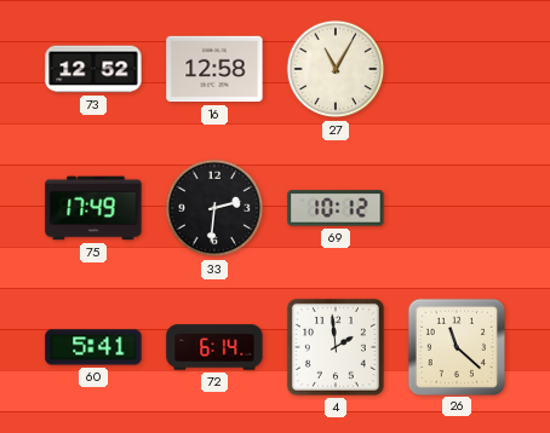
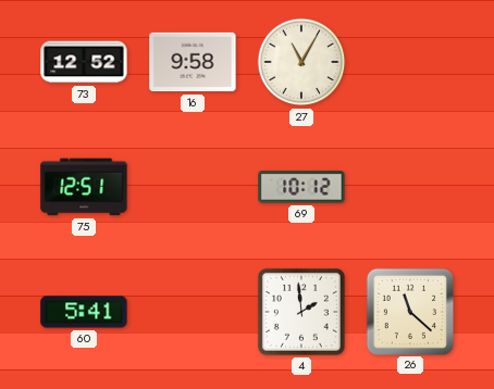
16: 12:58 -> 9:58
75: 17:49 -> 12:51
33: 2:31 -> none
72: 6:14 -> none
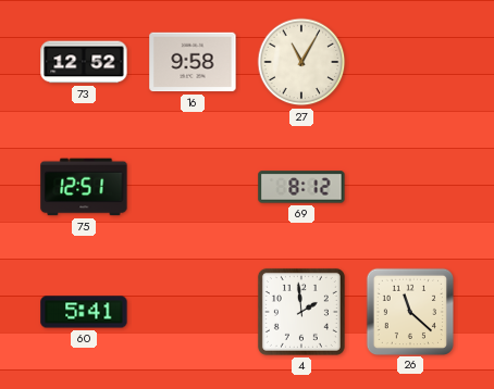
69: 10:12 -> 8:12
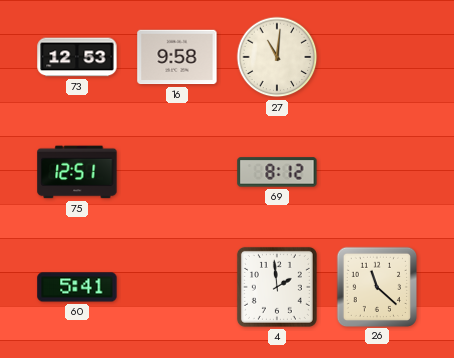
73: 12:52 -> 12:53
27: 11:05 -> 11:01
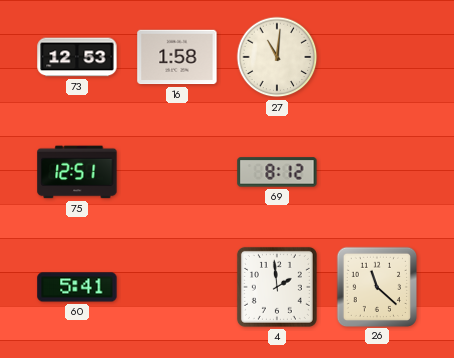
16: 9:58 -> 1:58
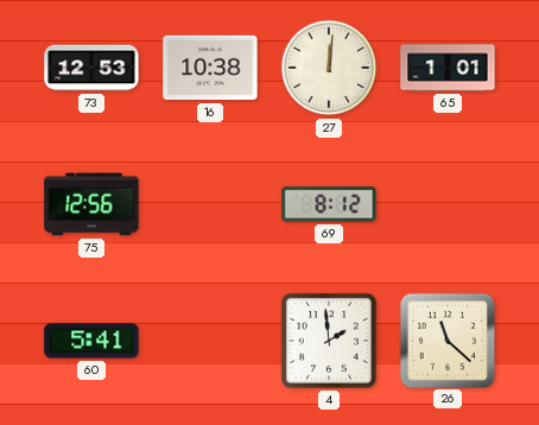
16: 1:58 -> 10:38
27: 11:01 -> 12:01
65: none -> 1:01
75: 12:51 -> 12:56
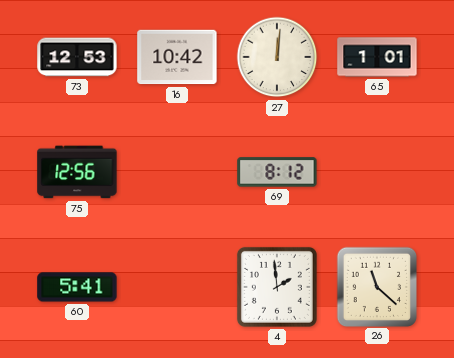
16: 10:38 -> 10:42
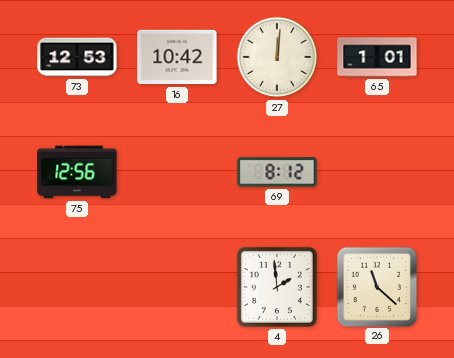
60: 5:41 -> none
